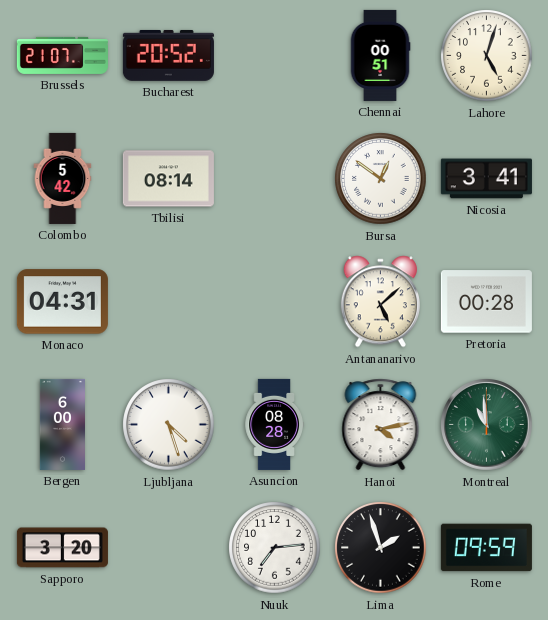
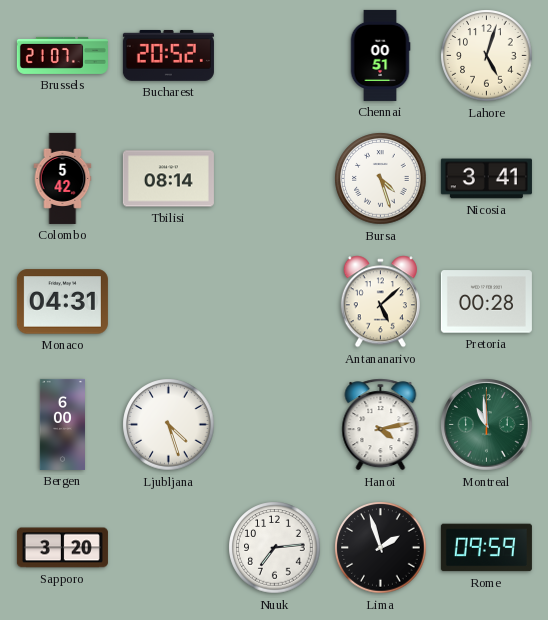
Bursa: 12:51 -> 4:27
Asuncion: 08:28 -> none
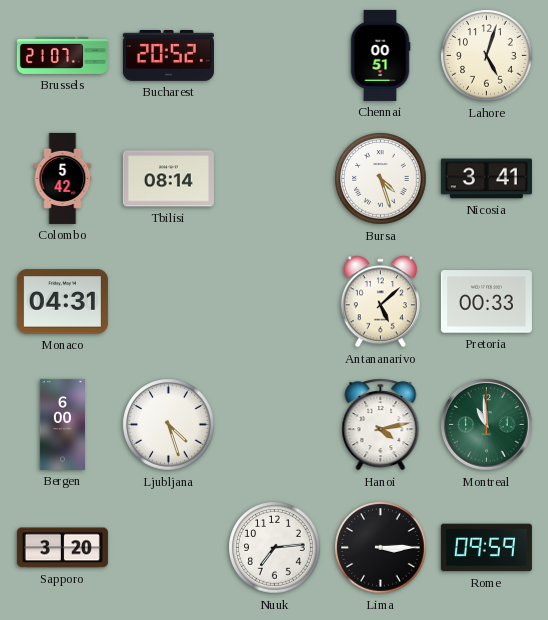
Pretoria: 00:28 -> 00:33
Lima: 1:57 -> 3:15
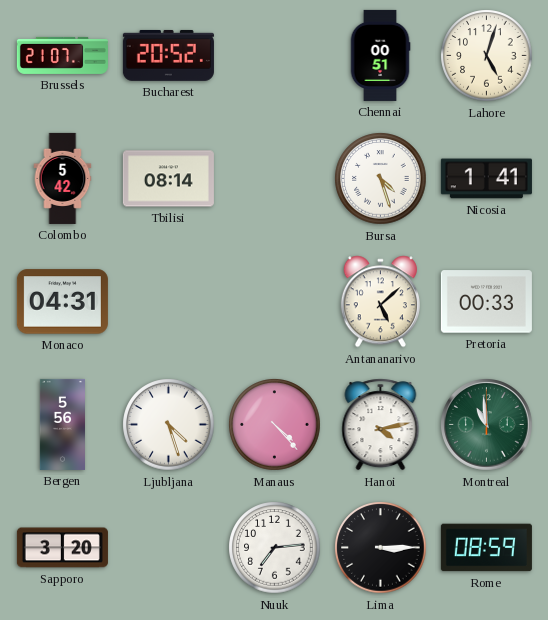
Nicosia: 3:41 -> 1:41
Bergen: 6:00 -> 5:56
Manaus: none -> 4:23
Rome: 09:59 -> 08:59
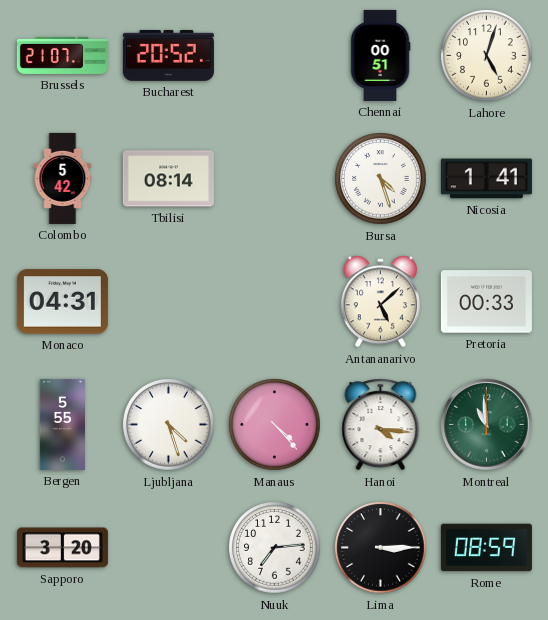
Bergen: 5:56 -> 5:55
Hanoi: 4:13 -> 4:16
